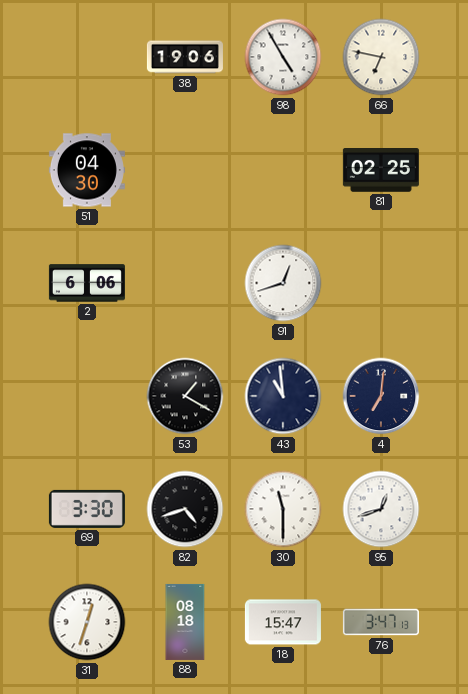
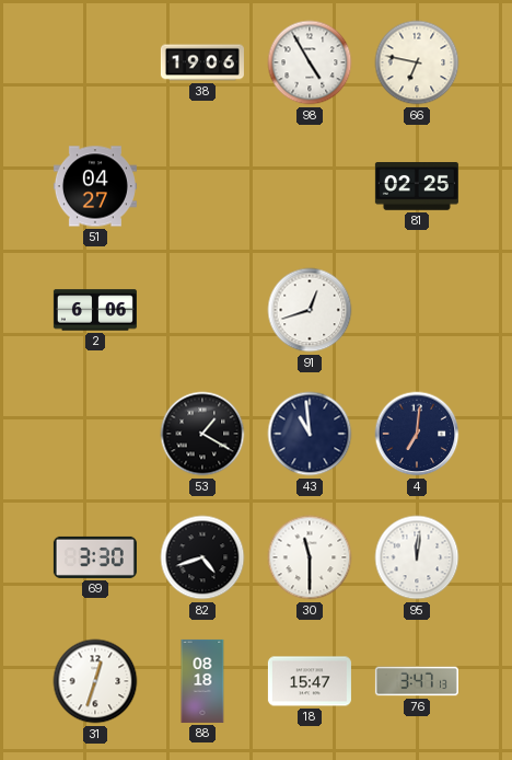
51: 04:30 -> 04:27
95: 12:42 -> 12:01
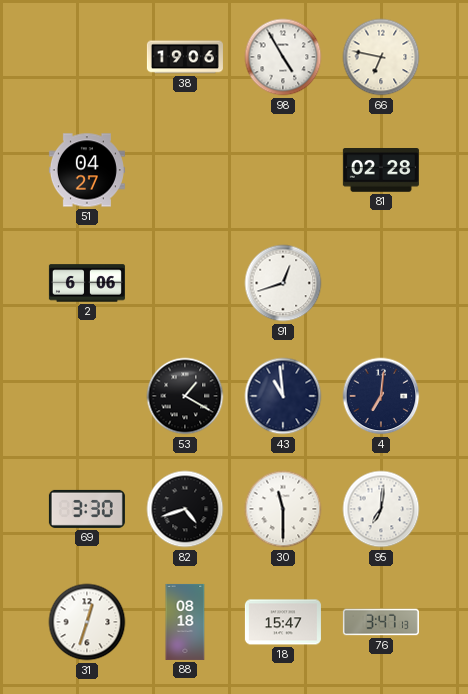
81: 02:25 -> 02:28
95: 12:01 -> 7:01
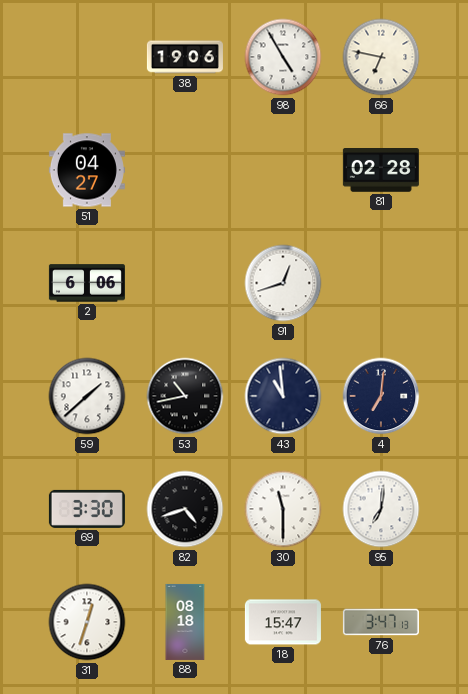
59: none -> 1:38
53: 1:20 -> 10:43
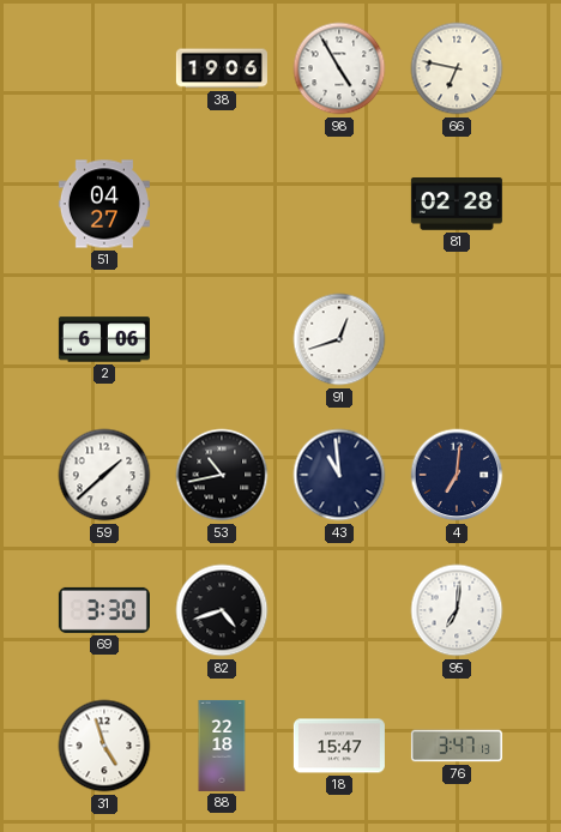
30: 11:30 -> none
31: 12:33 -> 4:57
88: 08:18 -> 22:18
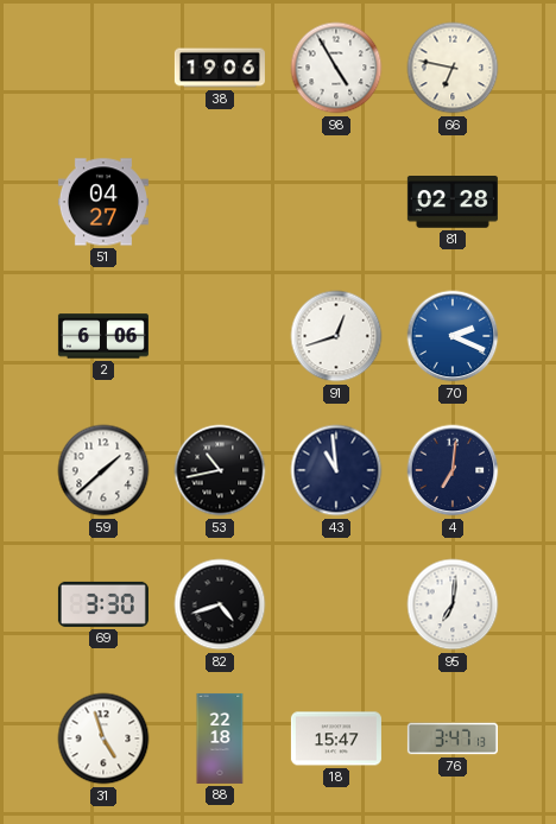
70: none -> 2:19
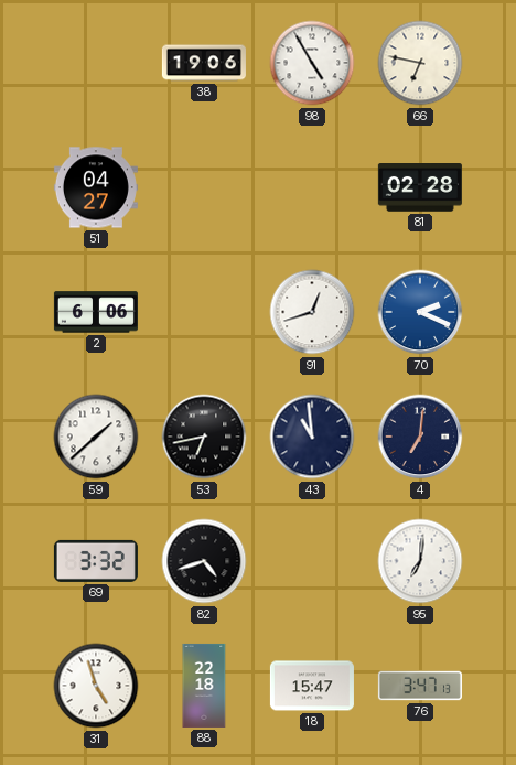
53: 10:43 -> 6:43
69: 3:30 -> 3:32
